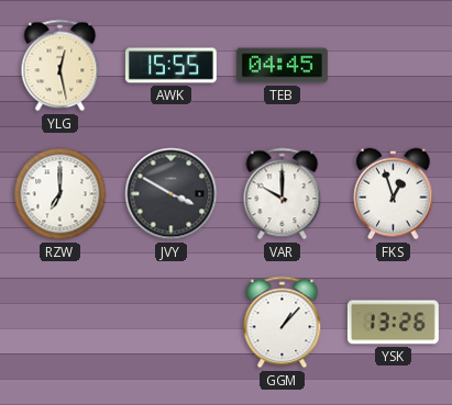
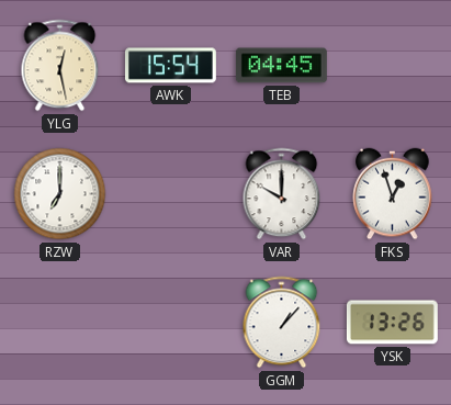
AWK: 15:55 -> 15:54
JVY: 3:50 -> none
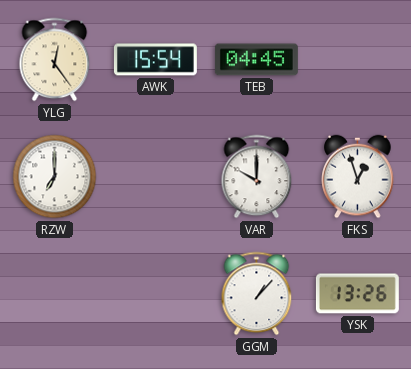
YLG: 12:28 -> 12:24
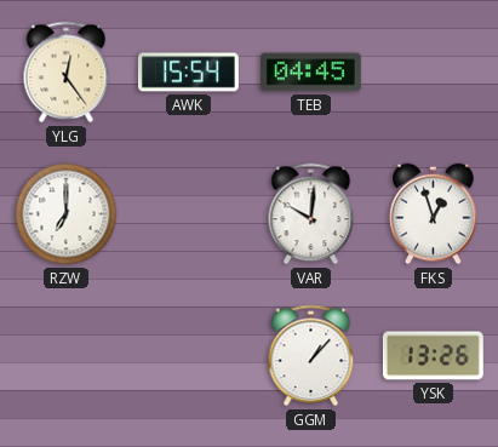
VAR: 10:00 -> 10:01
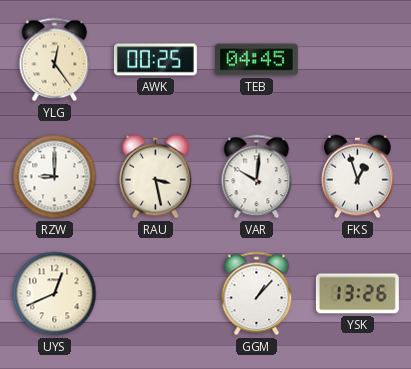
AWK: 15:54 -> 00:25
RZW: 7:00 -> 9:00
RAU: none -> 3:28
UYS: none -> 12:41
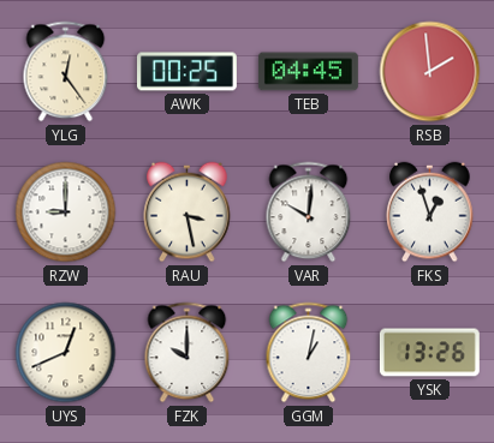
RSB: none -> 1:59
FZK: none -> 10:00
GGM: 1:07 -> 1:02
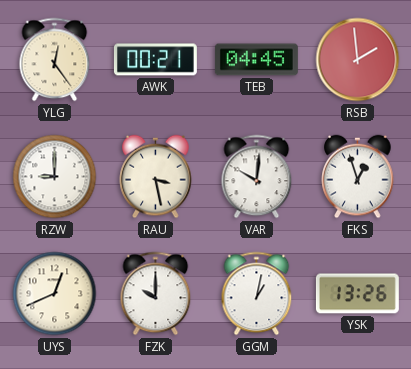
AWK: 00:25 -> 00:21
